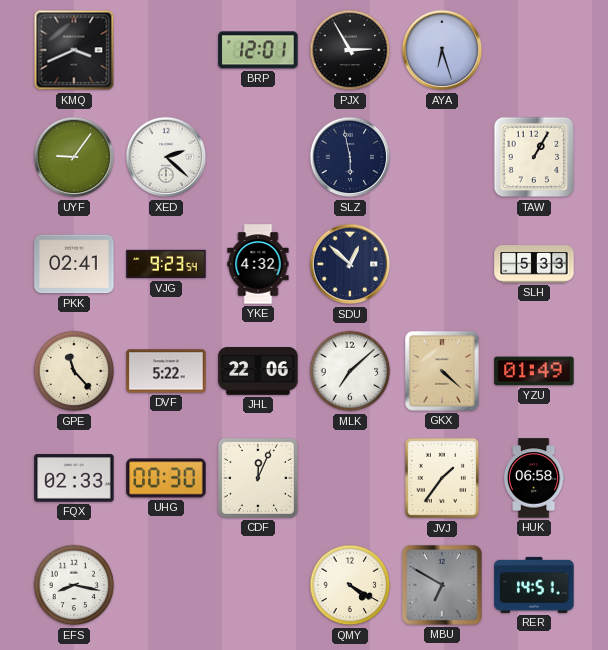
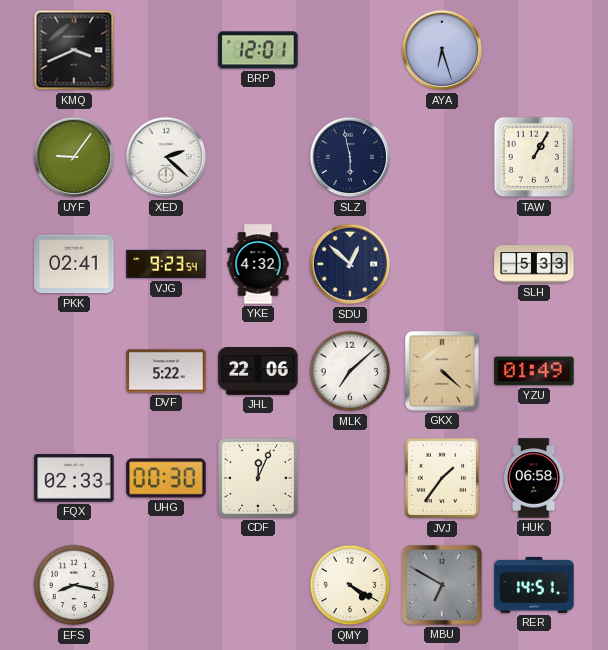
PJX: 2:55 -> none
GPE: 11:23 -> none
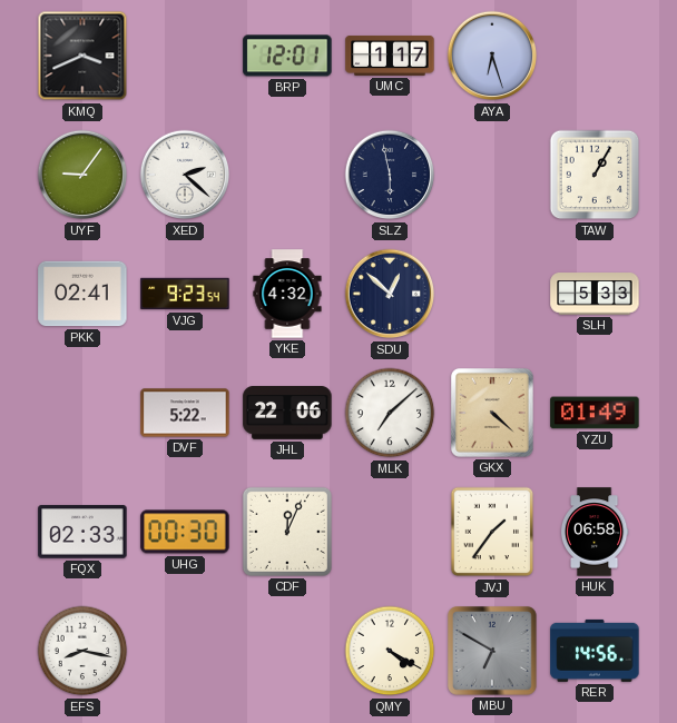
UMC: none -> 1:17
RER: 14:51 -> 14:56
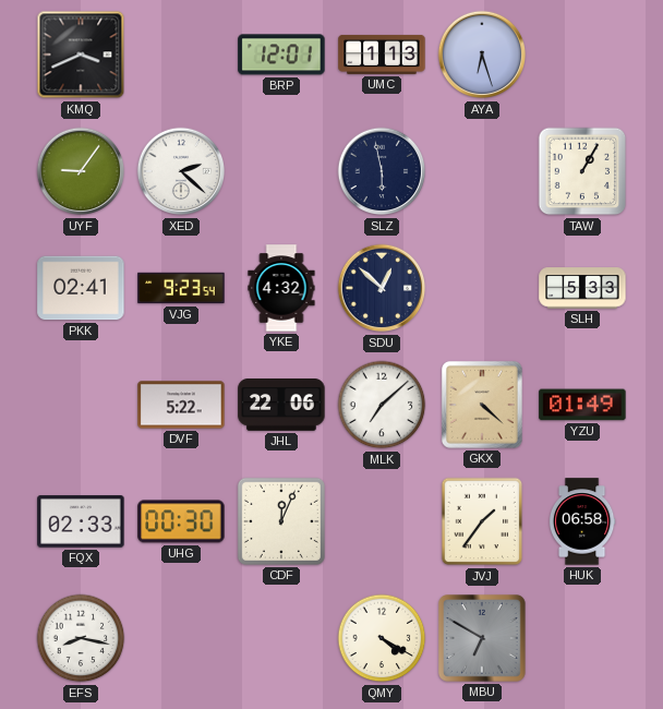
UMC: 1:17 -> 1:13
RER: 14:56 -> none
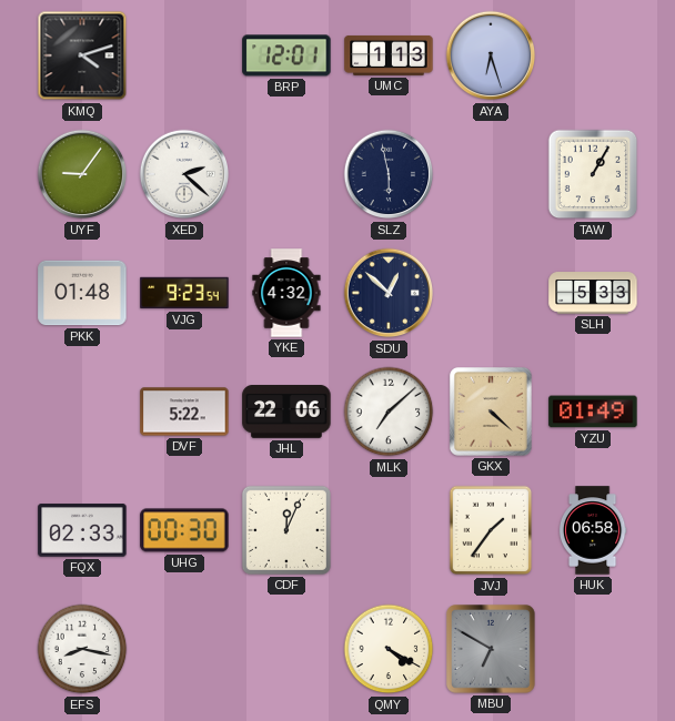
KMQ: 3:41 -> 4:12
PKK: 02:41 -> 01:48
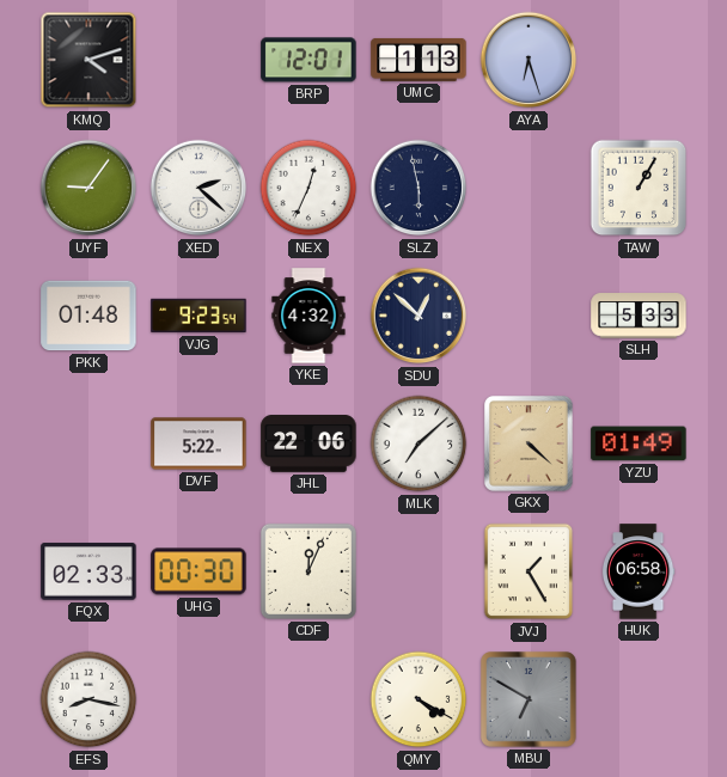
NEX: none -> 12:34
JVJ: 1:36 -> 1:25
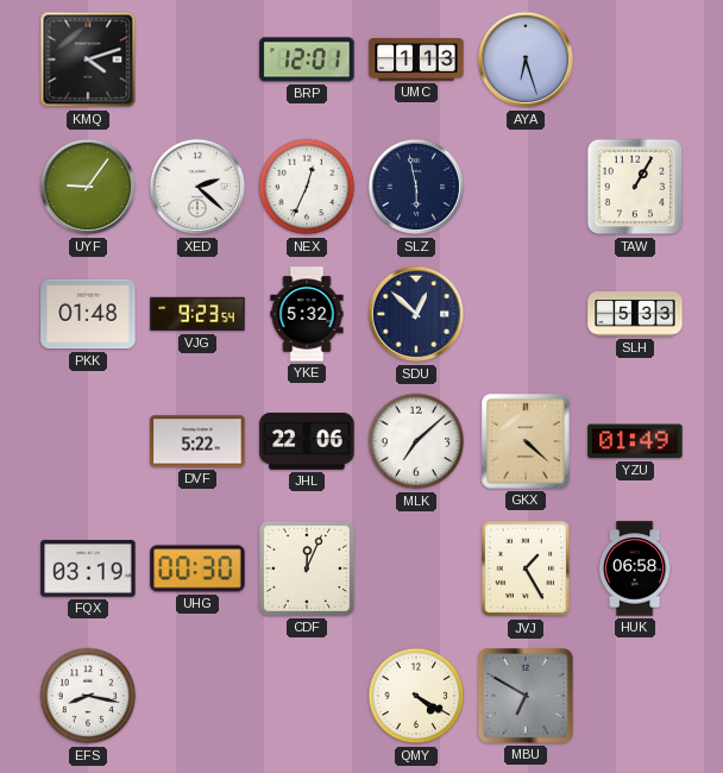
YKE: 4:32 -> 5:32
FQX: 02:33 -> 03:19
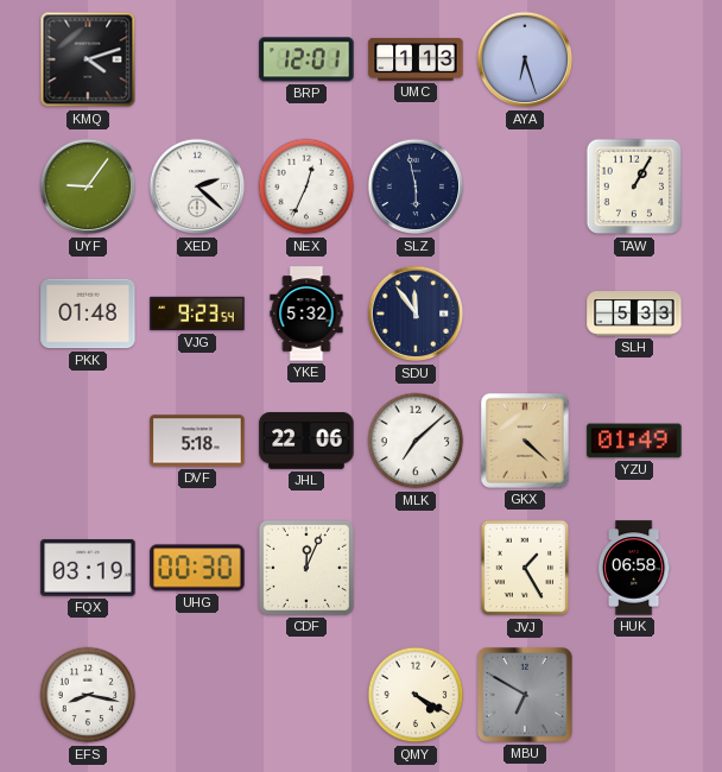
SDU: 12:52 -> 11:54
DVF: 5:22 -> 5:18
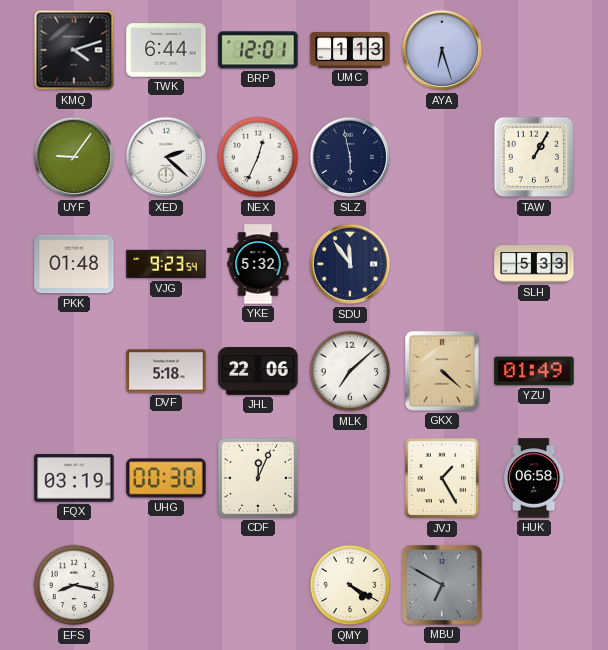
TWK: none -> 6:44
